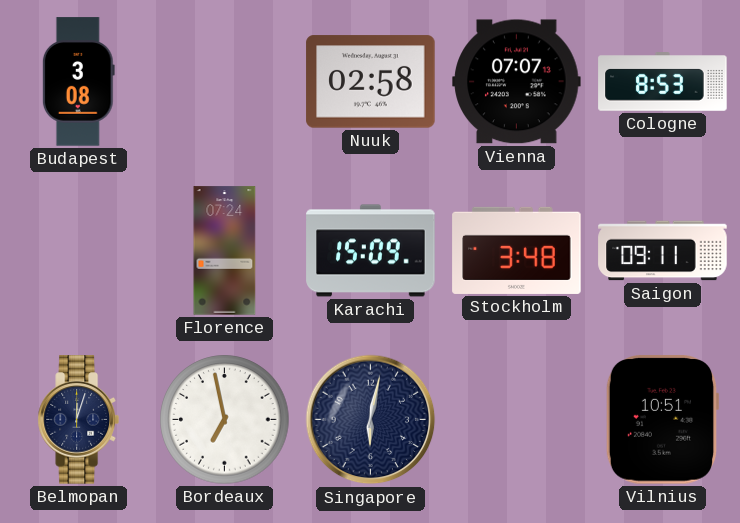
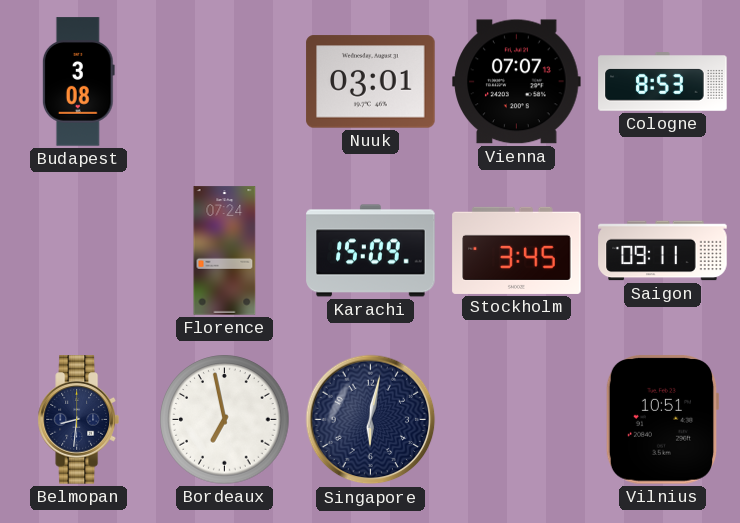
Nuuk: 02:58 -> 03:01
Stockholm: 3:48 -> 3:45
Belmopan: 12:03 -> 8:31
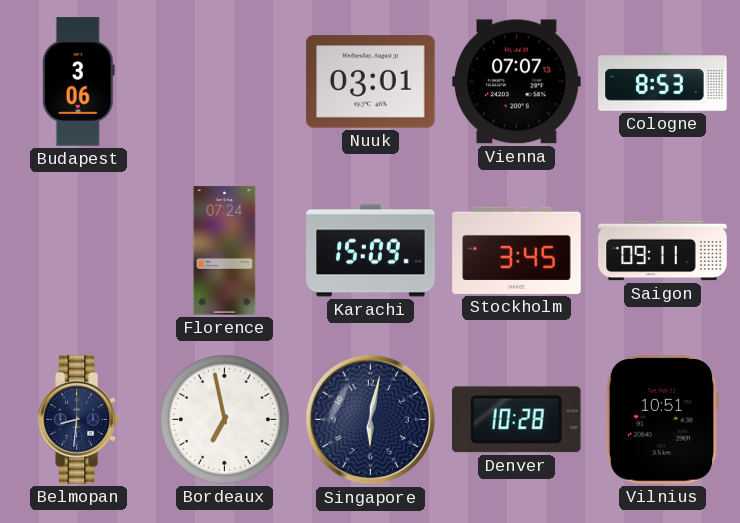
Budapest: 3:08 -> 3:06
Denver: none -> 10:28
